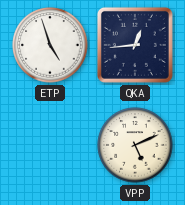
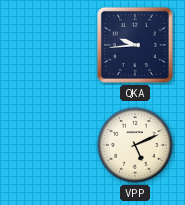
ETP: 4:57 -> none
QKA: 12:44 -> 9:44
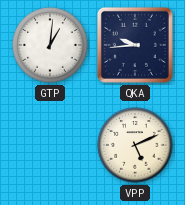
GTP: none -> 1:01
